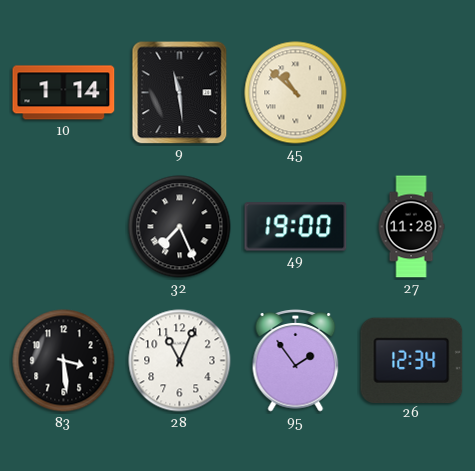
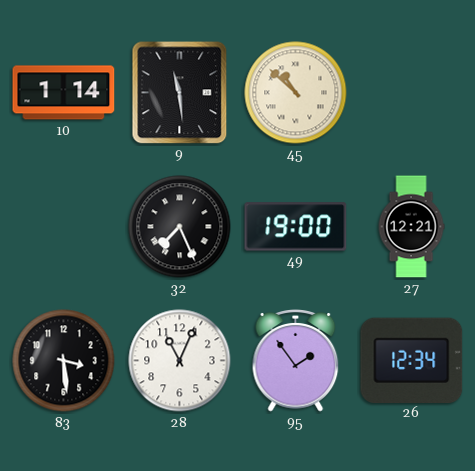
27: 11:28 -> 12:21
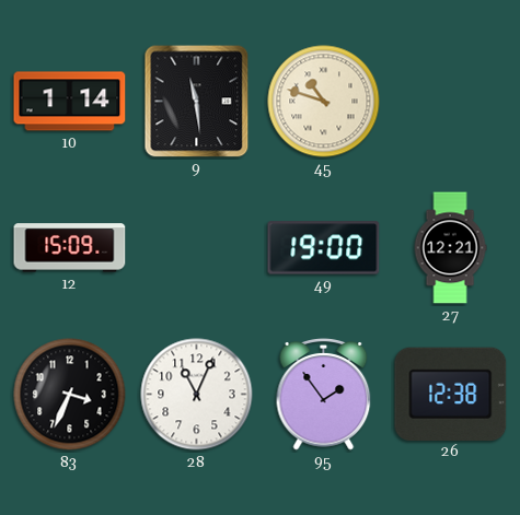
45: 10:52 -> 10:48
12: none -> 15:09
32: 7:26 -> none
83: 3:29 -> 3:34
26: 12:34 -> 12:38
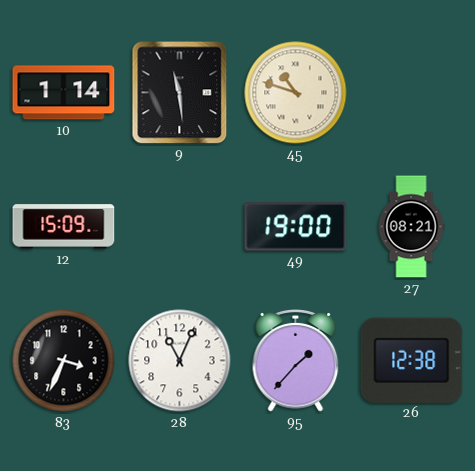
27: 12:21 -> 08:21
95: 1:54 -> 1:37
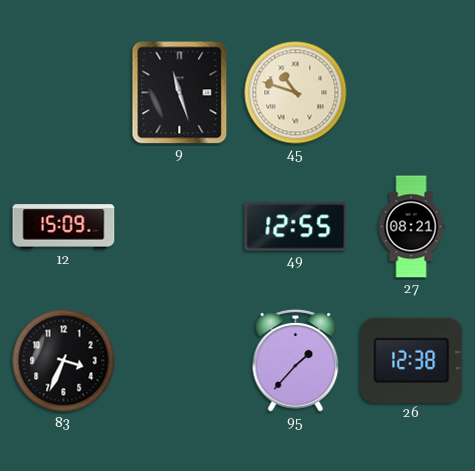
10: 1:14 -> none
9: 11:29 -> 11:27
49: 19:00 -> 12:55
28: 11:04 -> none
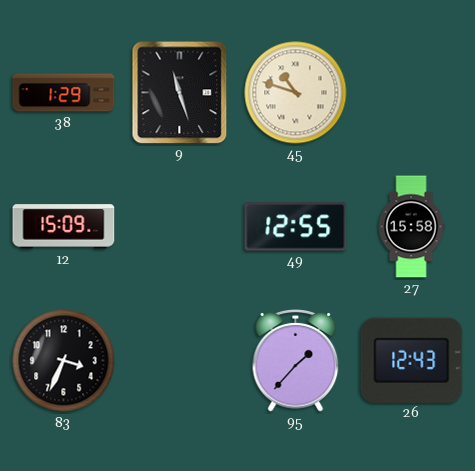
38: none -> 1:29
27: 08:21 -> 15:58
26: 12:38 -> 12:43
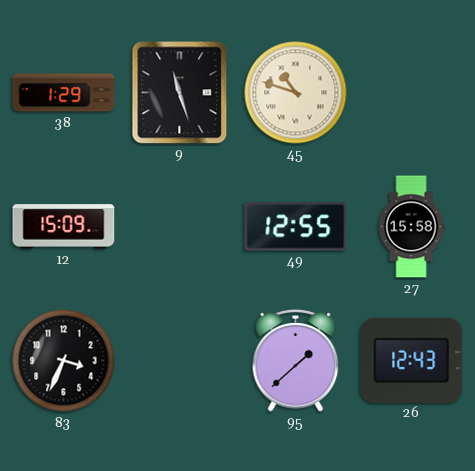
95: 1:37 -> 1:38
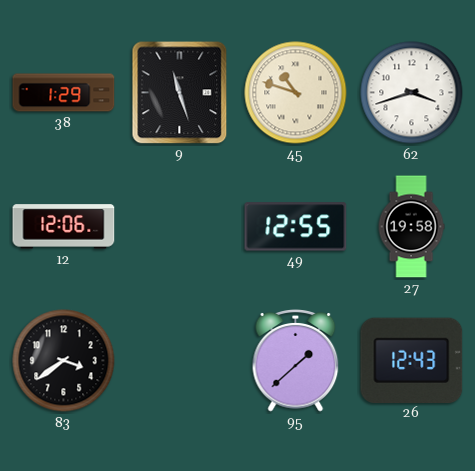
62: none -> 3:42
12: 15:09 -> 12:06
27: 15:58 -> 19:58
83: 3:34 -> 3:39
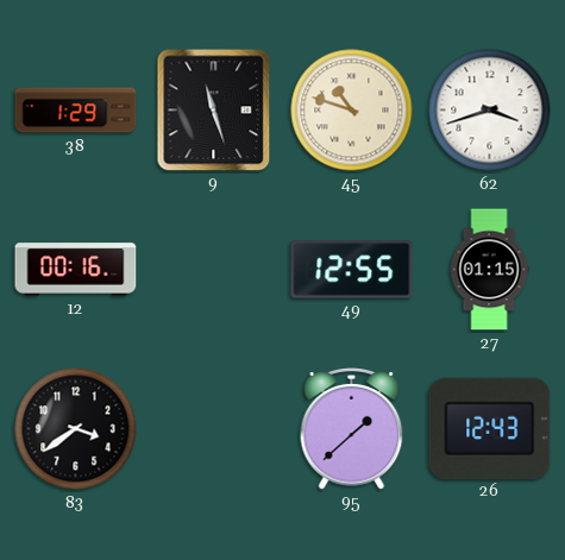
12: 12:06 -> 00:16
27: 19:58 -> 01:15
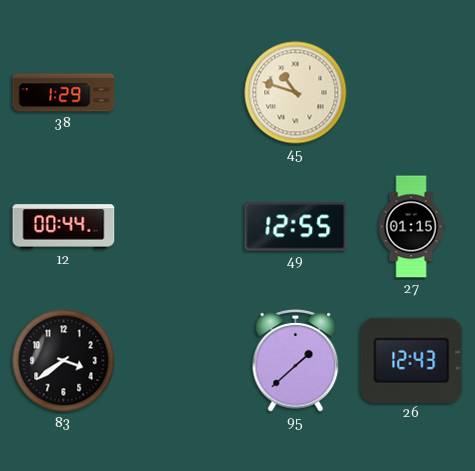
9: 11:27 -> none
62: 3:42 -> none
12: 00:16 -> 00:44
